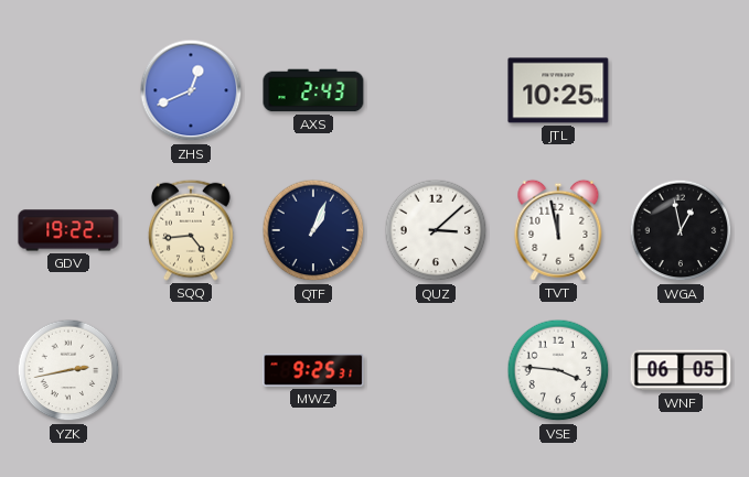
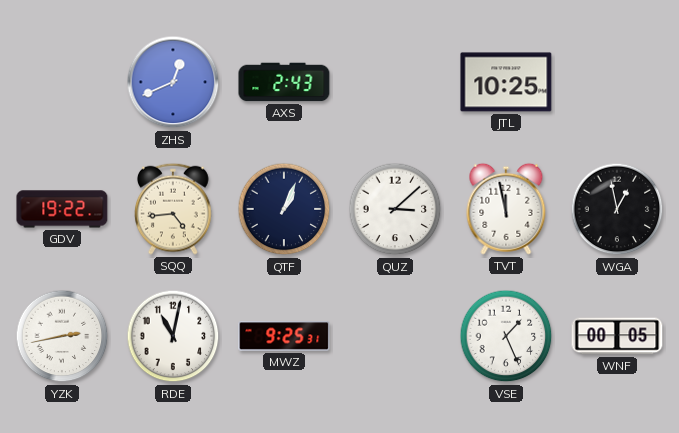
RDE: none -> 11:02
VSE: 3:46 -> 1:26
WNF: 06:05 -> 00:05
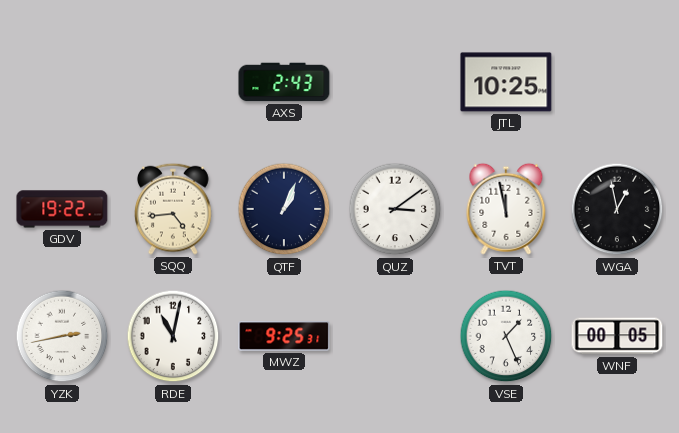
ZHS: 12:41 -> none
QUZ: 3:08 -> 3:09
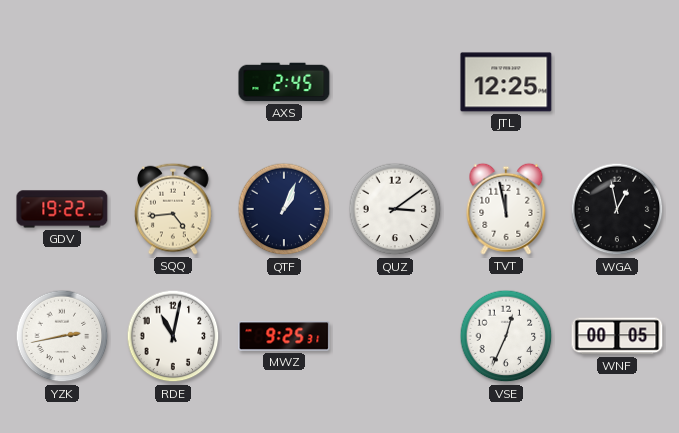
AXS: 2:43 -> 2:45
JTL: 10:25 -> 12:25
VSE: 1:26 -> 12:34
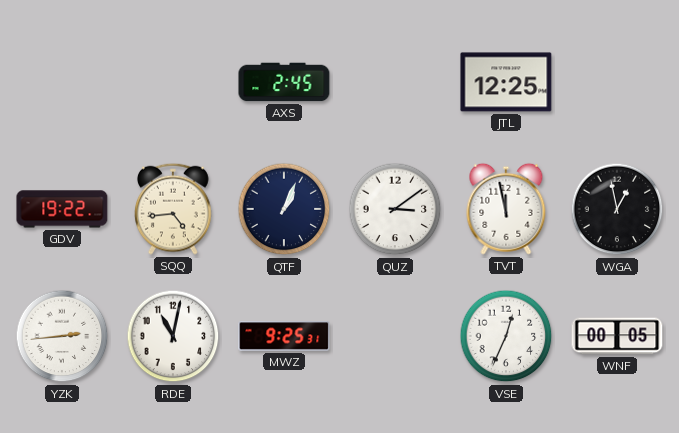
YZK: 2:43 -> 2:44
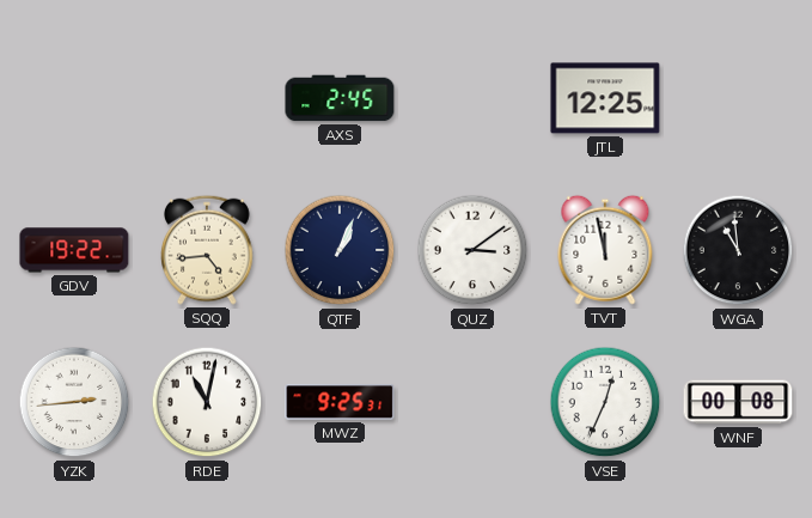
WGA: 12:58 -> 10:59
WNF: 00:05 -> 00:08
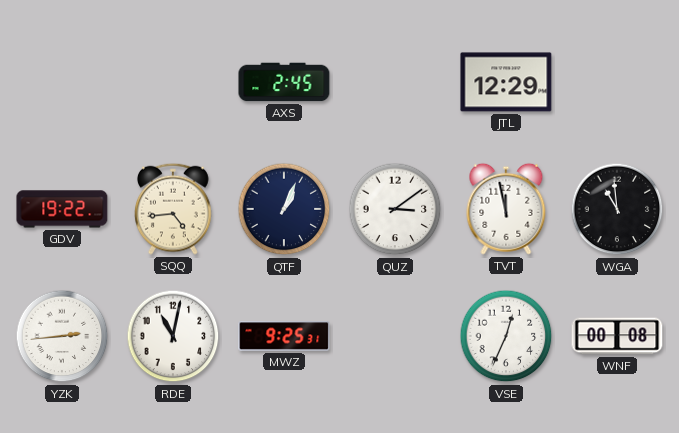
JTL: 12:25 -> 12:29
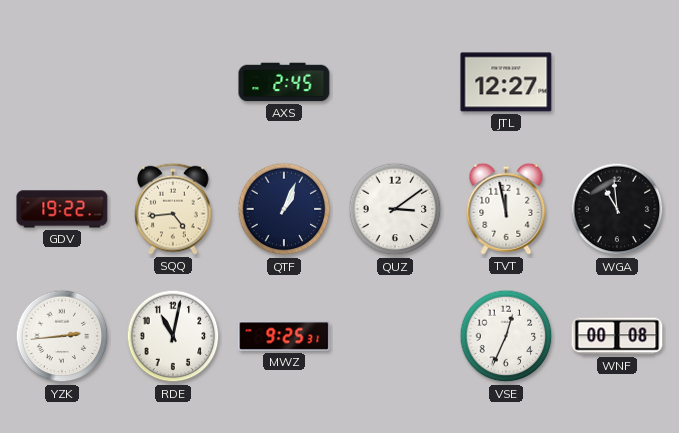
JTL: 12:29 -> 12:27
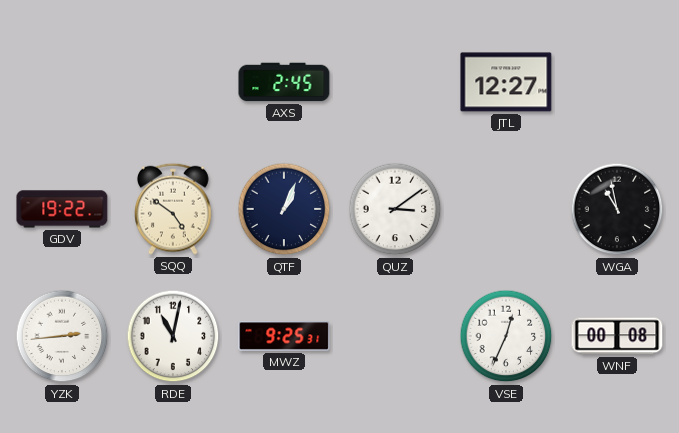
SQQ: 4:44 -> 4:51
TVT: 11:58 -> none
WGA: 10:59 -> 10:58
